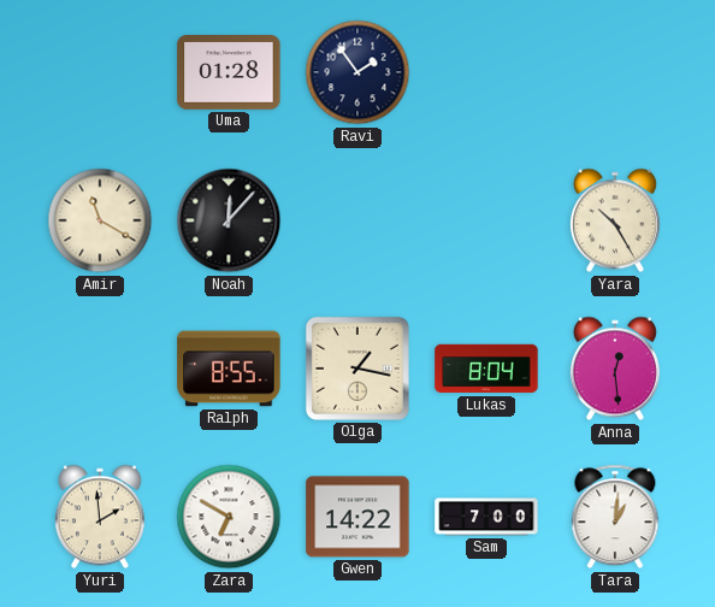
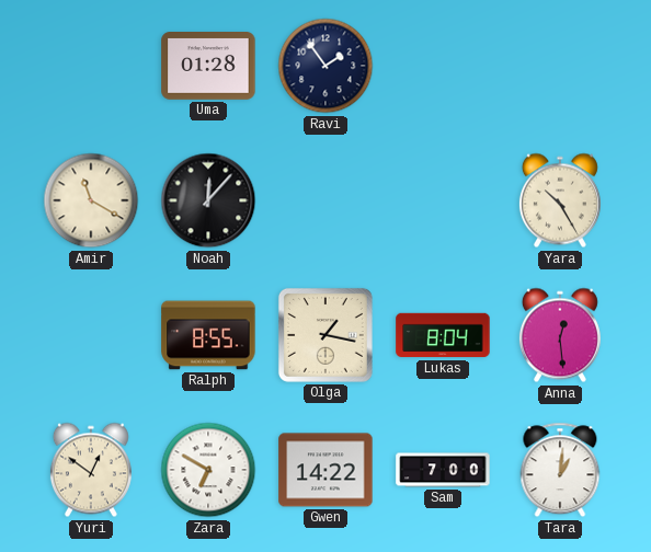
Yuri: 1:59 -> 12:51
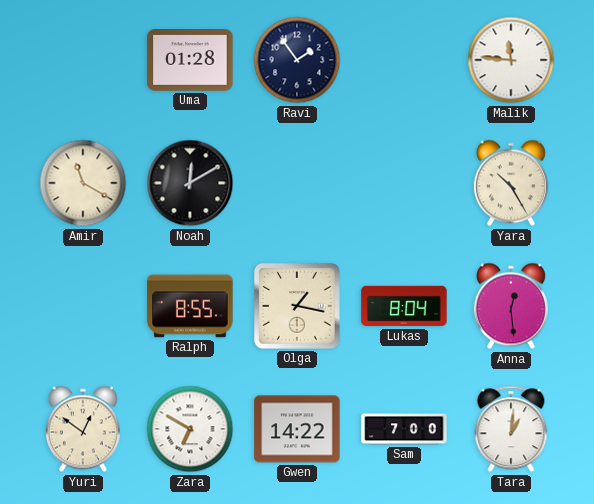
Malik: none -> 11:46
Noah: 12:07 -> 12:10
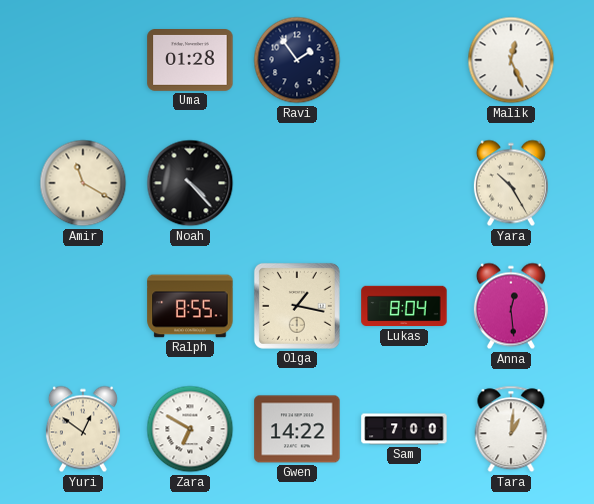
Malik: 11:46 -> 12:26
Noah: 12:10 -> 4:23
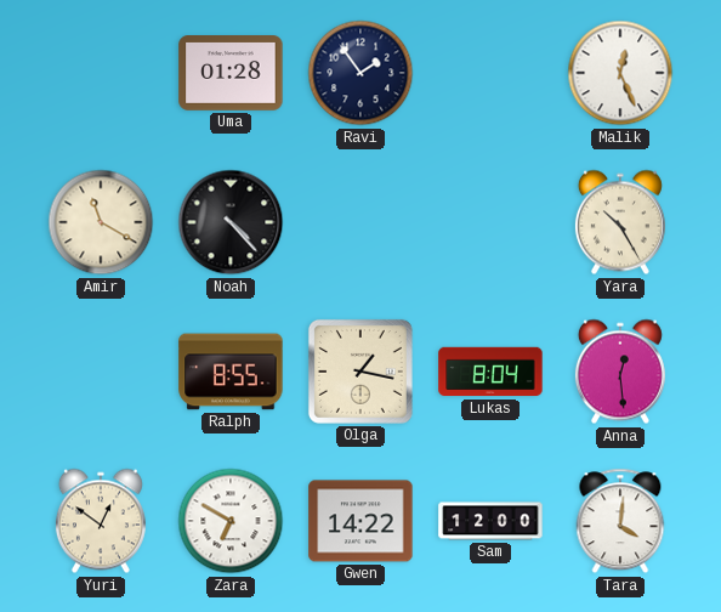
Sam: 7:00 -> 12:00
Tara: 1:01 -> 4:01
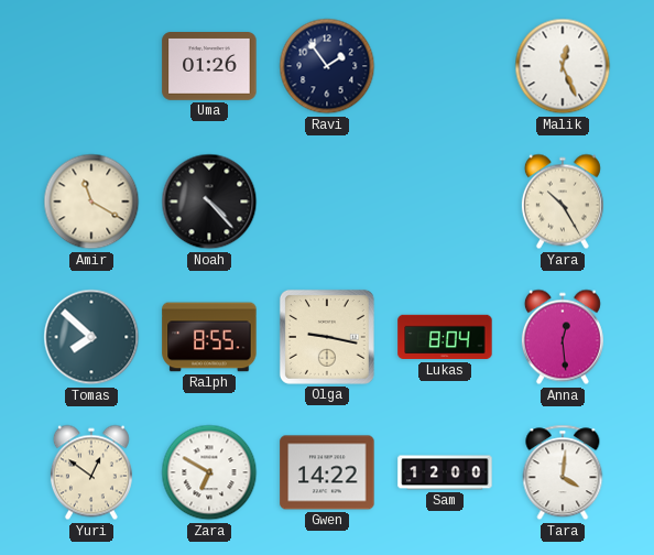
Uma: 01:28 -> 01:26
Tomas: none -> 7:52
Olga: 1:17 -> 9:17
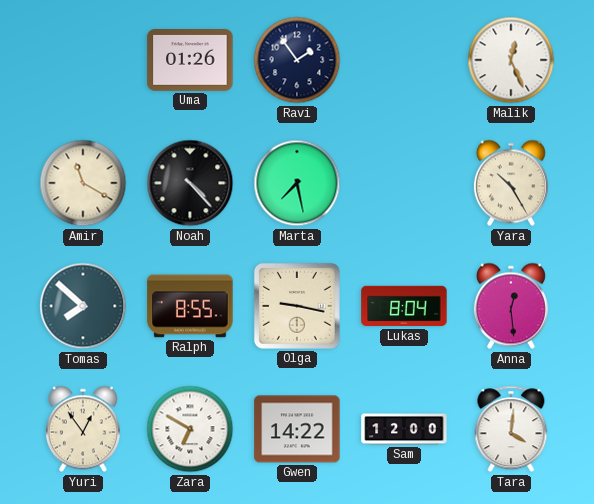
Marta: none -> 7:28
Yuri: 12:51 -> 12:54
